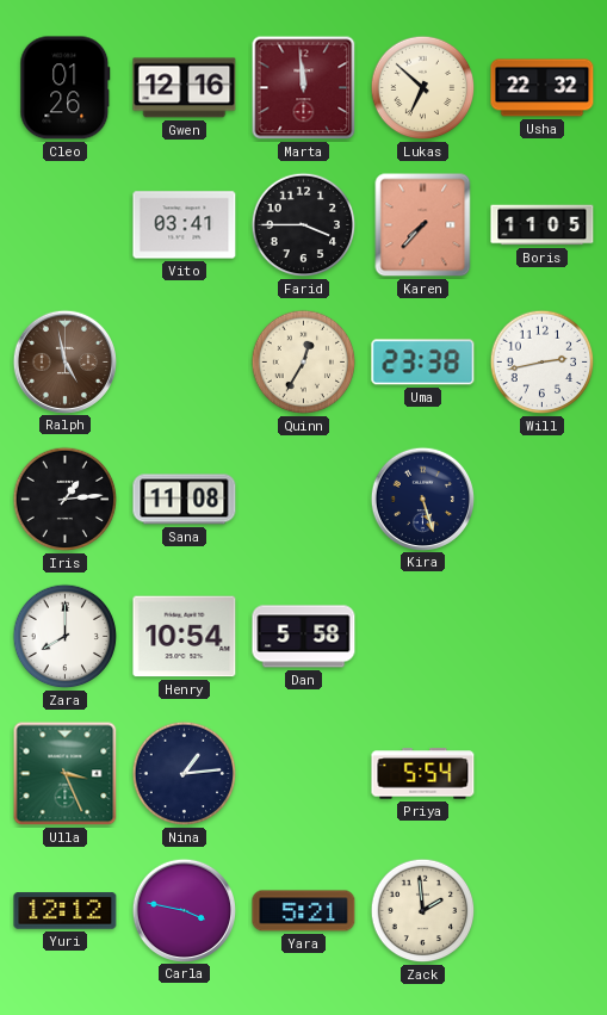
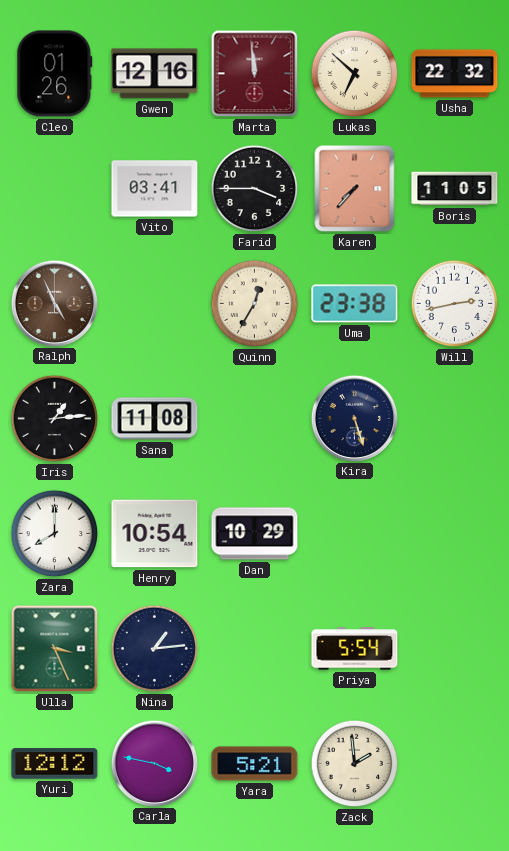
Ralph: 4:58 -> 4:56
Dan: 5:58 -> 10:29
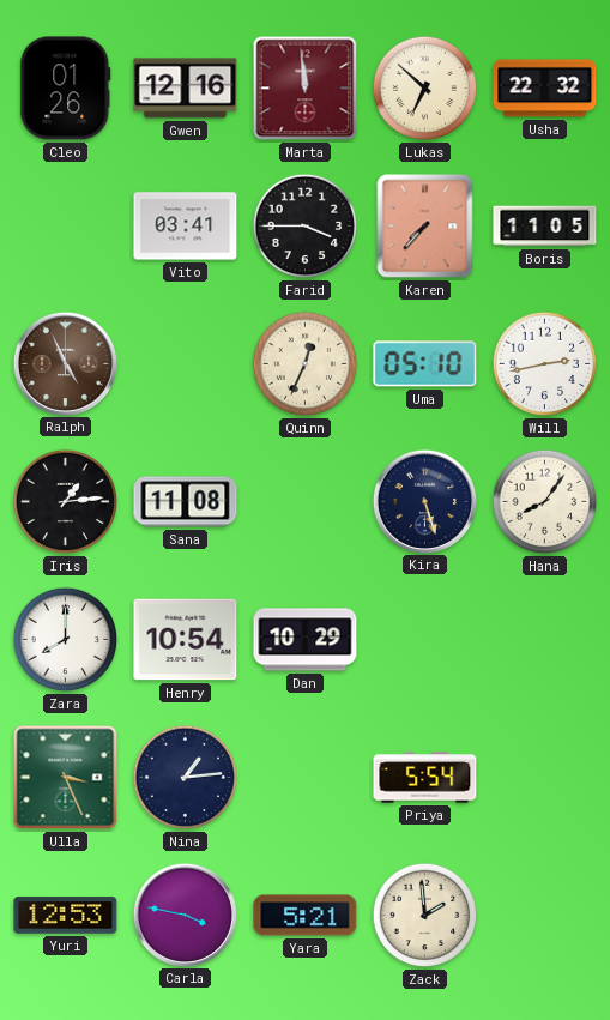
Quinn: 12:35 -> 12:34
Uma: 23:38 -> 05:10
Hana: none -> 8:06
Yuri: 12:12 -> 12:53
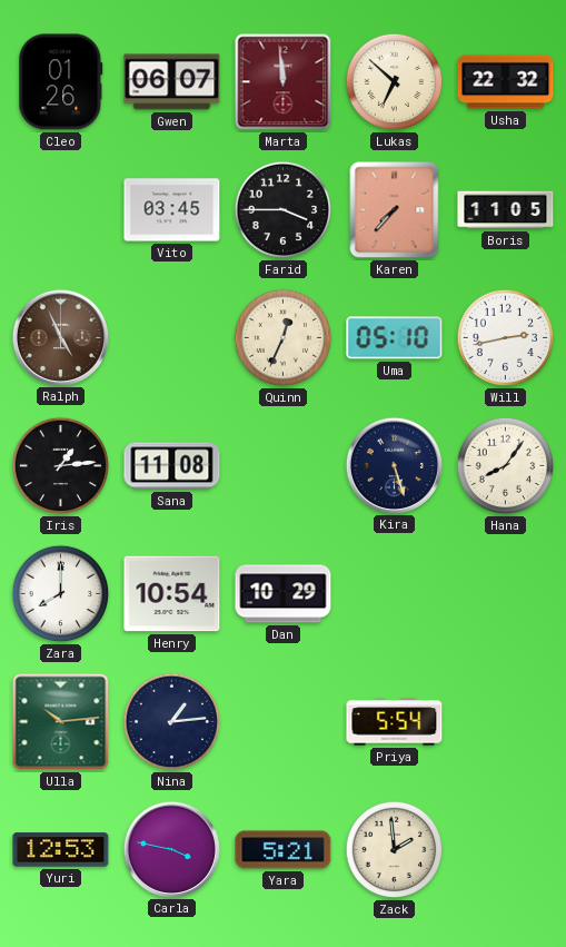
Gwen: 12:16 -> 06:07
Vito: 03:41 -> 03:45
Ulla: 3:26 -> 10:14
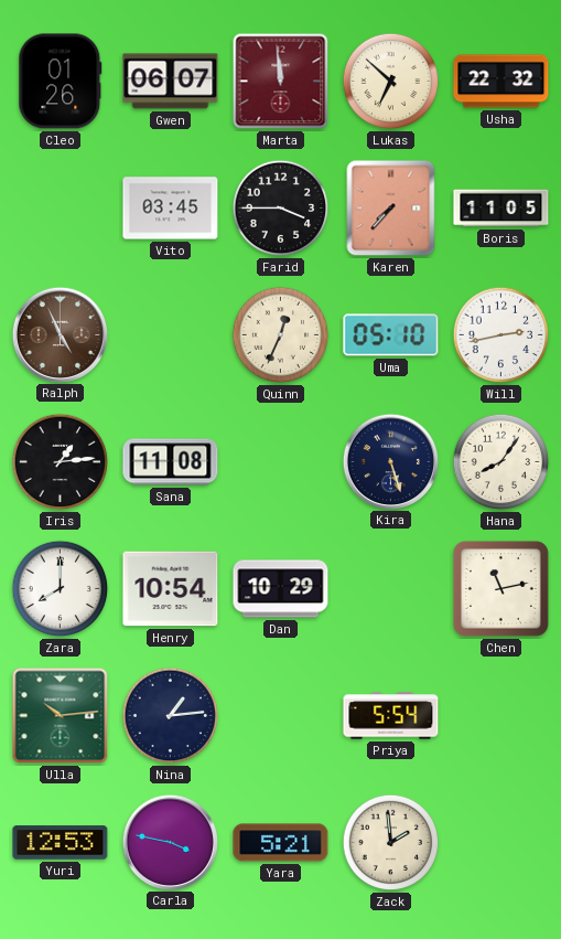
Chen: none -> 11:13
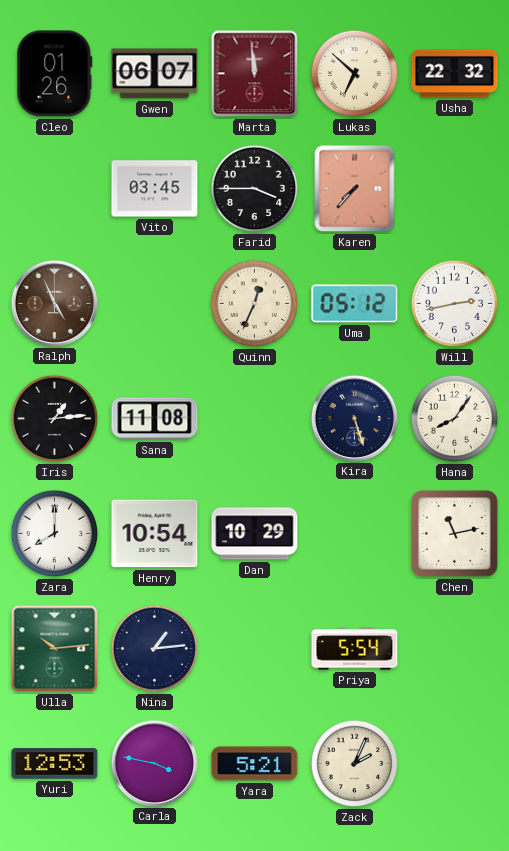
Boris: 11:05 -> none
Uma: 05:10 -> 05:12
Zack: 1:59 -> 2:04
